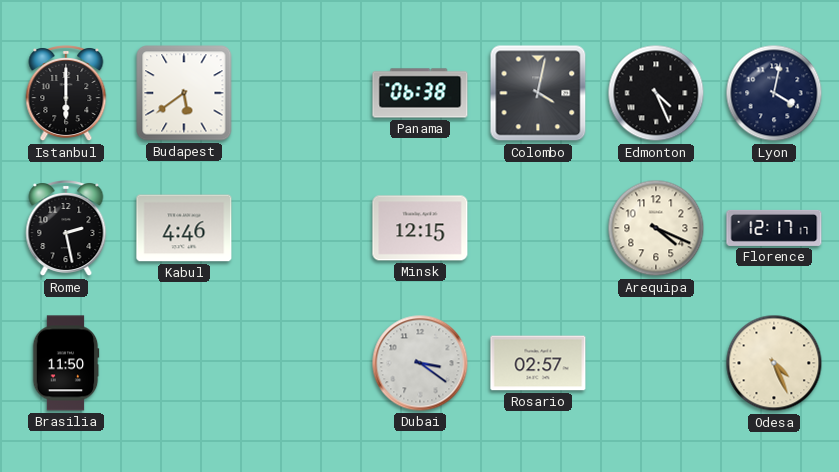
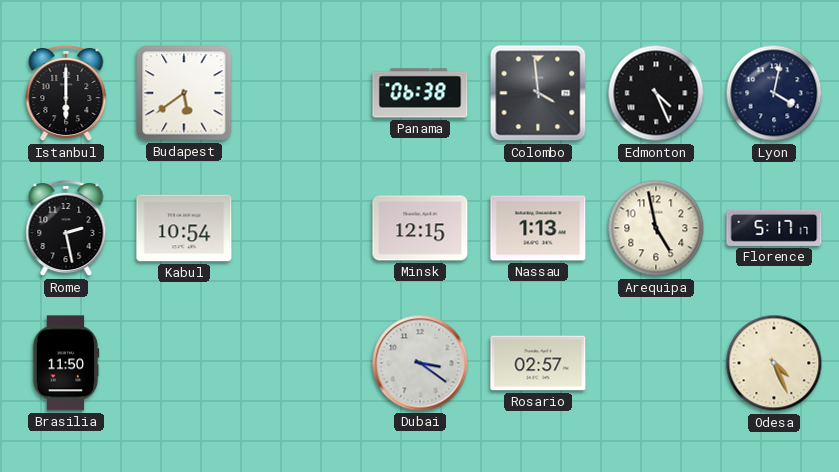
Colombo: 4:02 -> 3:59
Kabul: 4:46 -> 10:54
Nassau: none -> 1:13
Arequipa: 4:19 -> 4:58
Florence: 12:17 -> 5:17
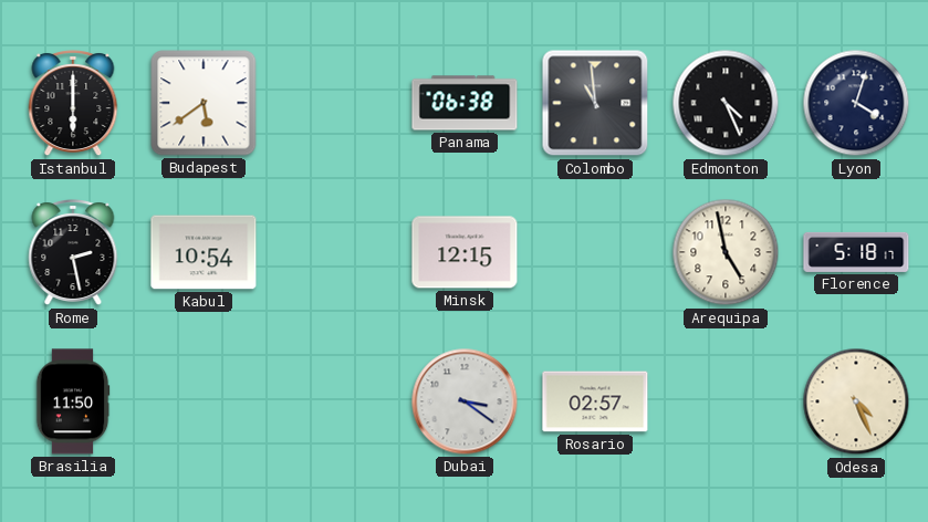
Colombo: 3:59 -> 10:59
Lyon: 4:02 -> 4:03
Nassau: 1:13 -> none
Florence: 5:17 -> 5:18
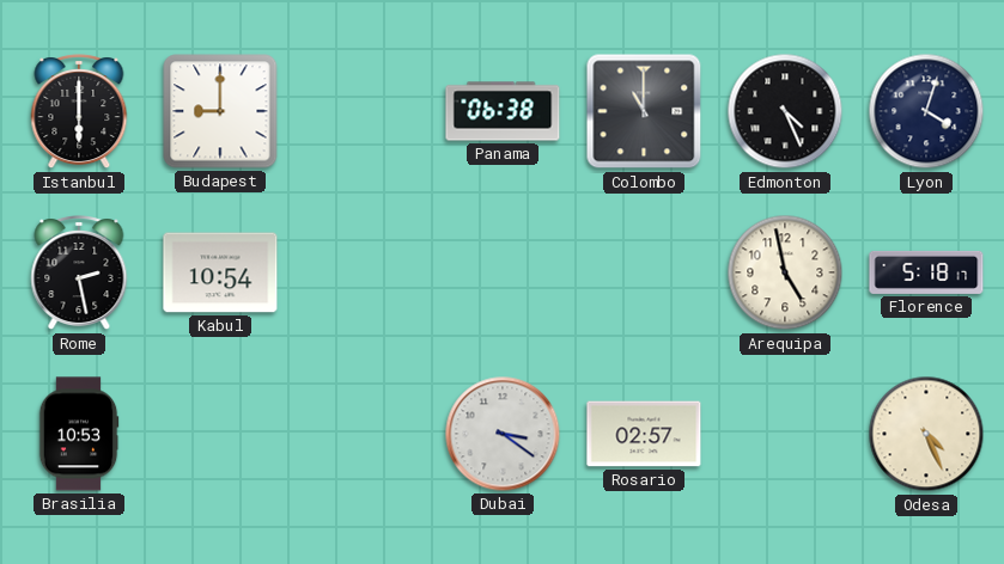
Budapest: 5:39 -> 9:00
Colombo: 10:59 -> 11:00
Minsk: 12:15 -> none
Brasilia: 11:50 -> 10:53
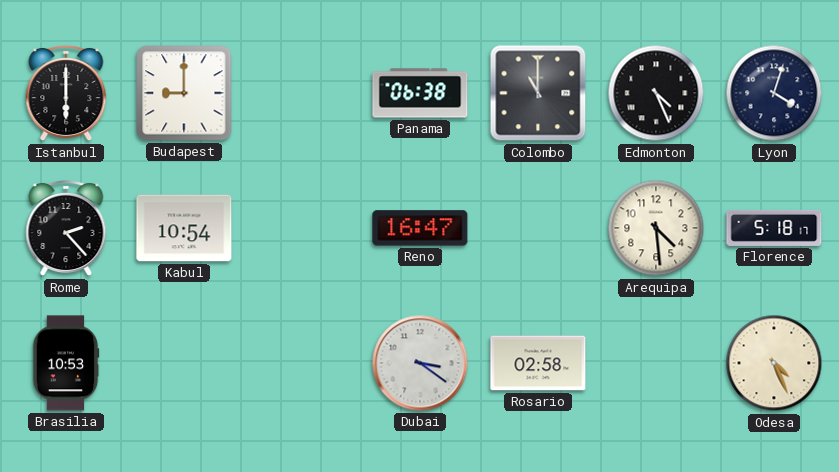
Rome: 2:28 -> 2:23
Reno: none -> 16:47
Arequipa: 4:58 -> 4:29
Rosario: 02:57 -> 02:58
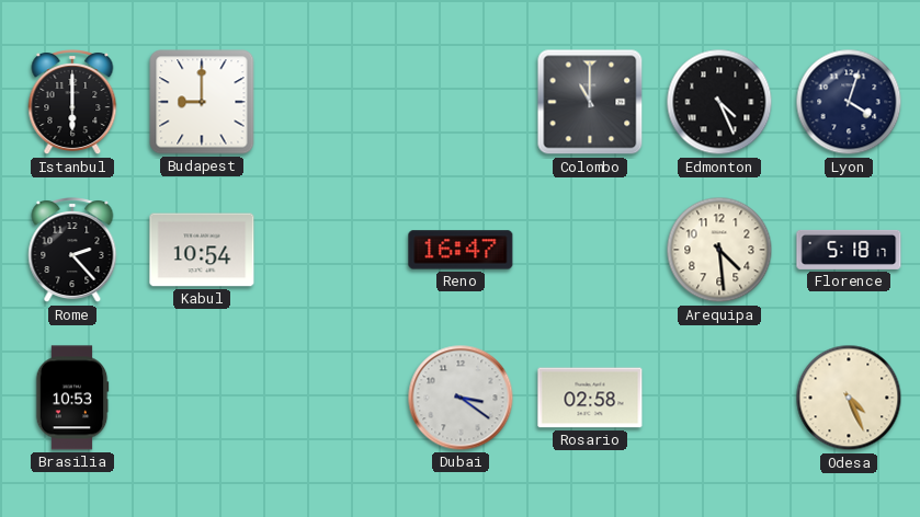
Panama: 06:38 -> none
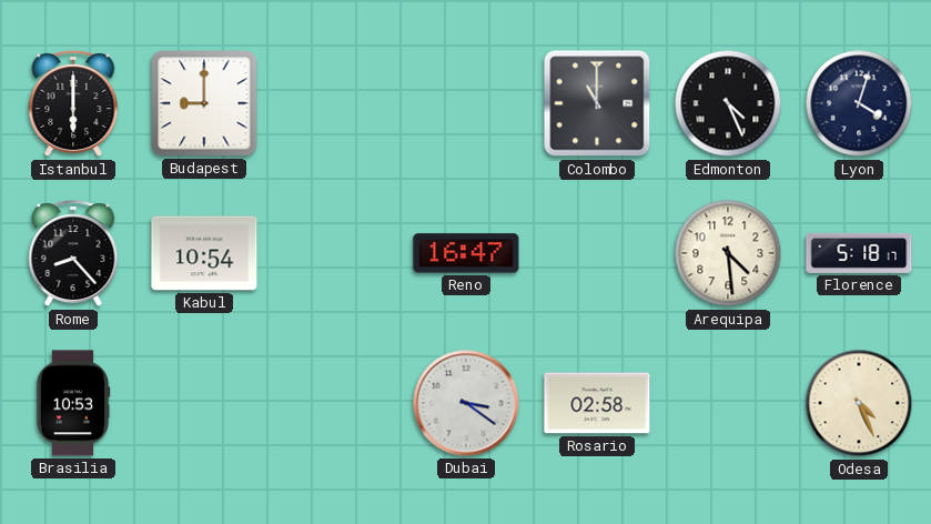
Rome: 2:23 -> 8:23
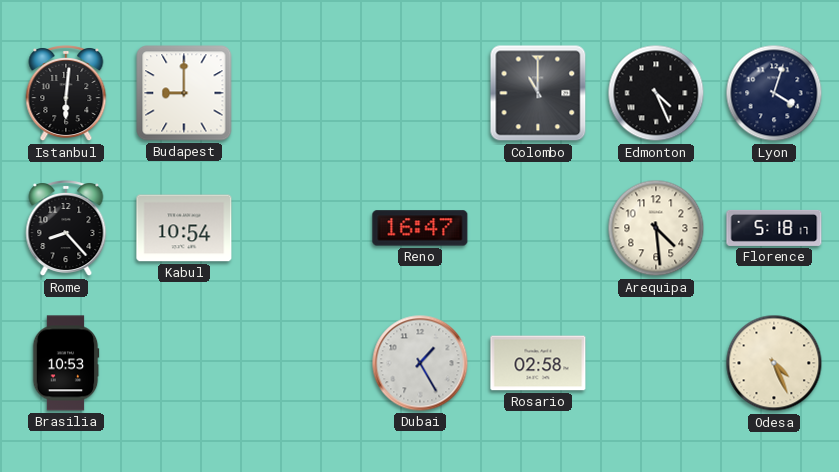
Istanbul: 6:00 -> 6:01
Dubai: 3:21 -> 1:25
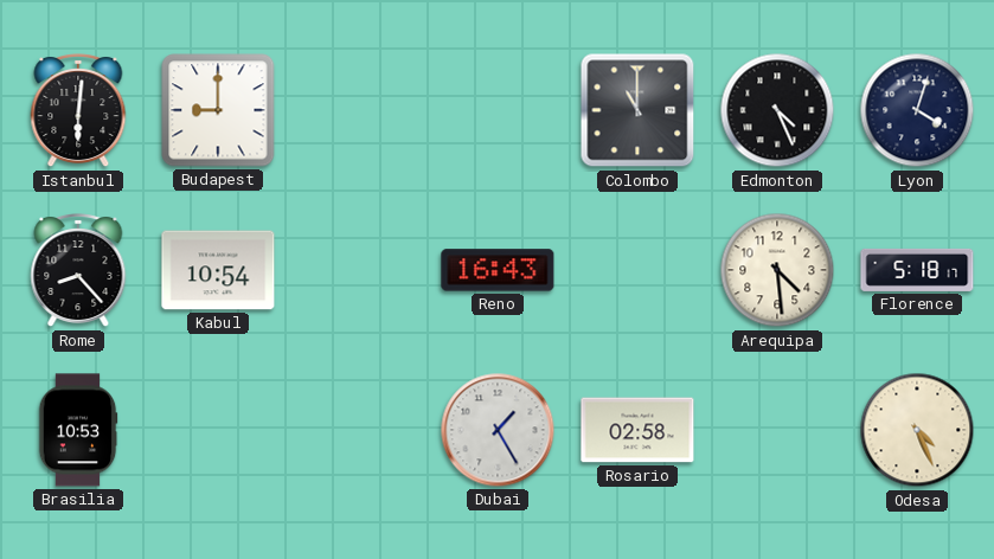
Reno: 16:47 -> 16:43
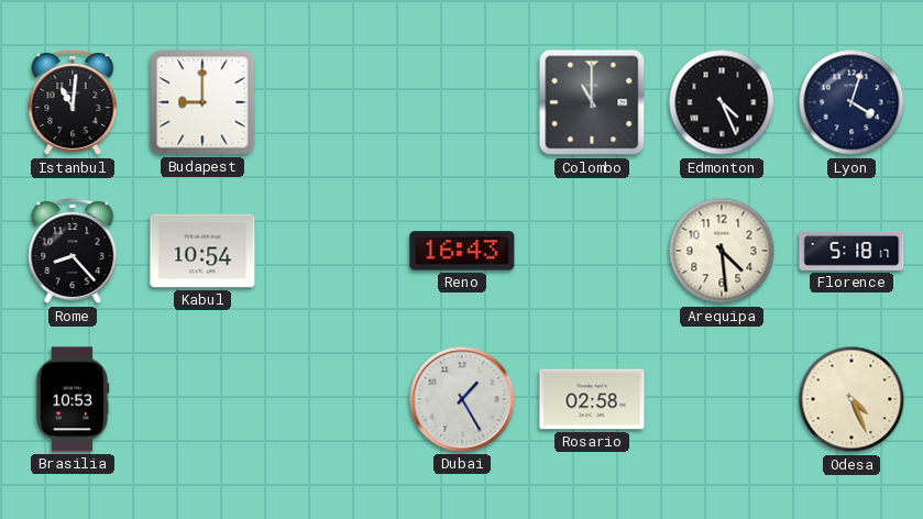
Istanbul: 6:01 -> 11:01
